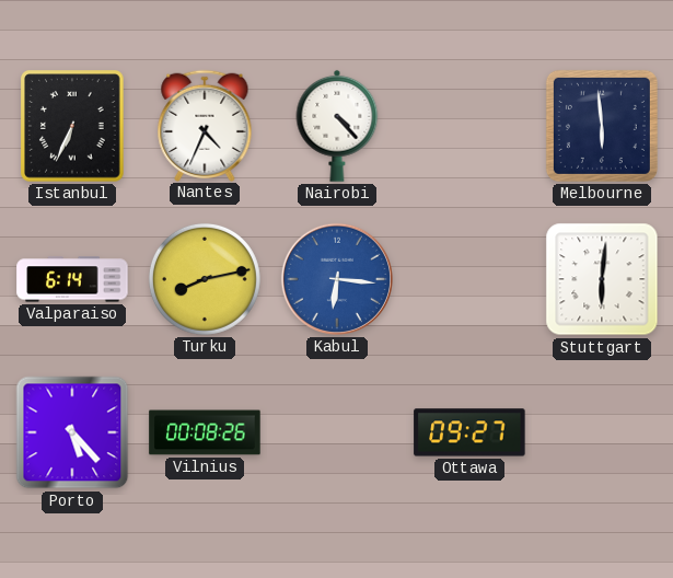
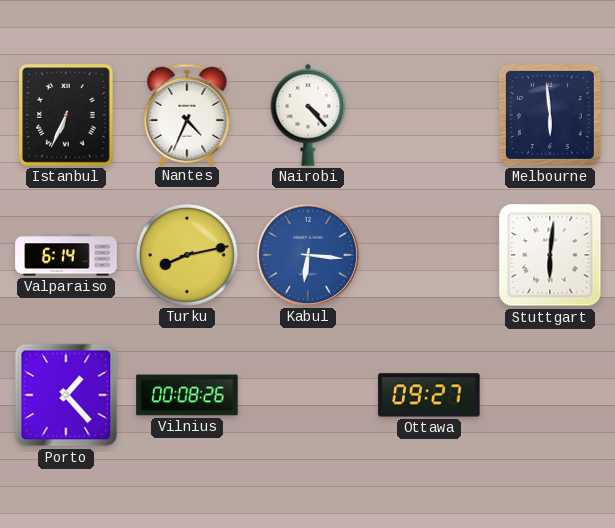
Porto: 5:23 -> 1:23
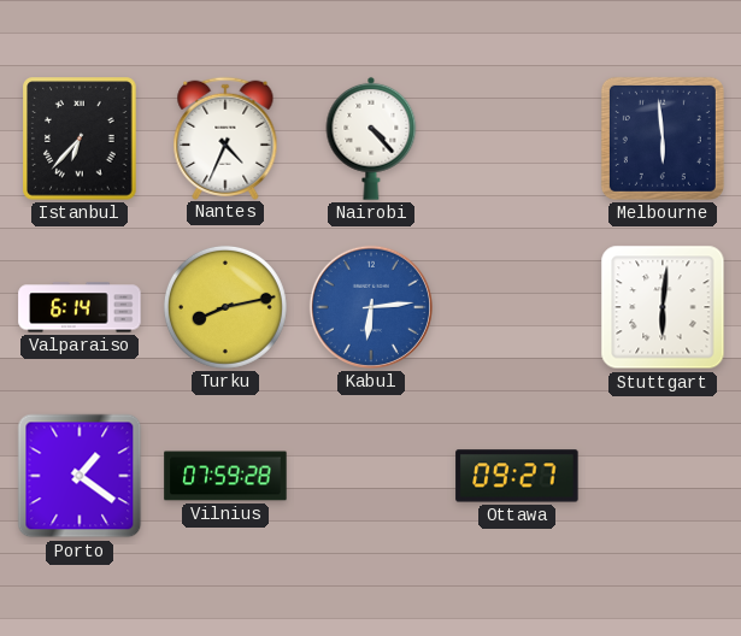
Istanbul: 6:34 -> 6:37
Kabul: 6:16 -> 6:14
Porto: 1:23 -> 1:21
Vilnius: 00:08 -> 07:59
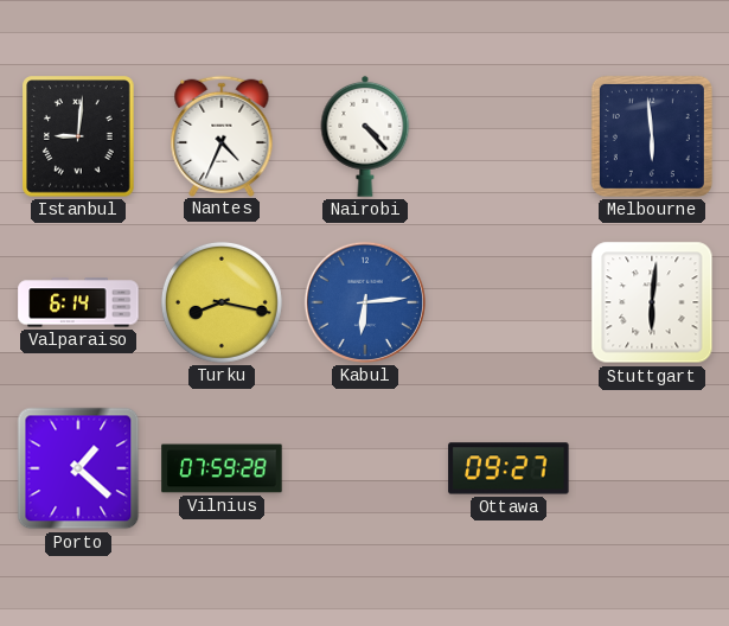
Istanbul: 6:37 -> 9:01
Turku: 8:13 -> 8:17
Porto: 1:21 -> 1:22
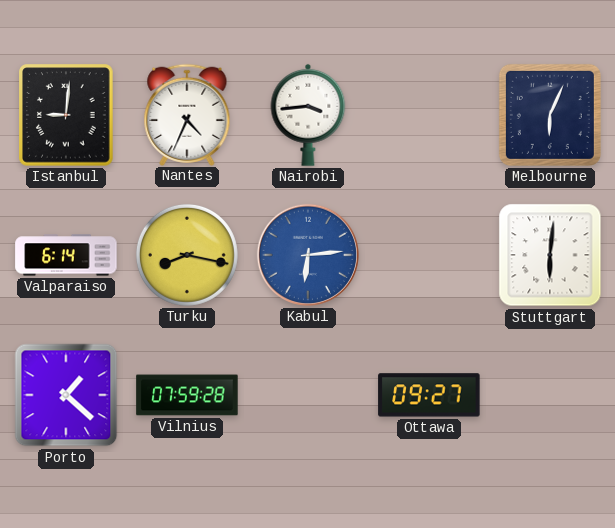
Nairobi: 4:23 -> 3:44
Melbourne: 5:59 -> 6:04
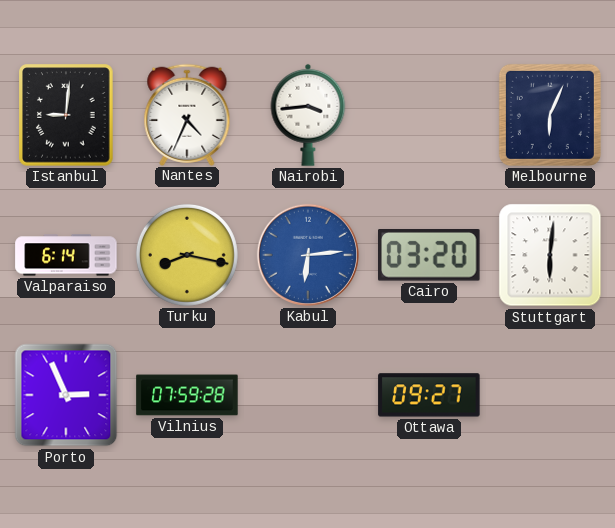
Cairo: none -> 03:20
Porto: 1:22 -> 2:56
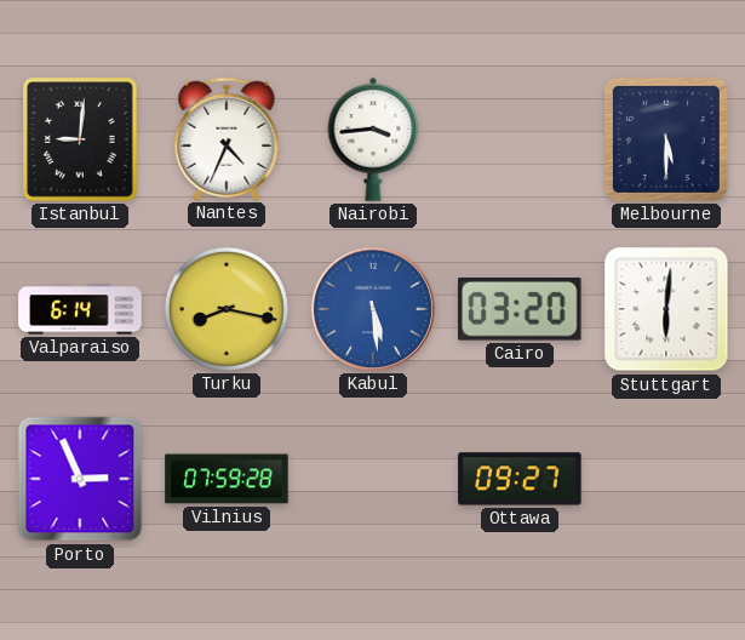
Melbourne: 6:04 -> 5:30
Kabul: 6:14 -> 5:29
